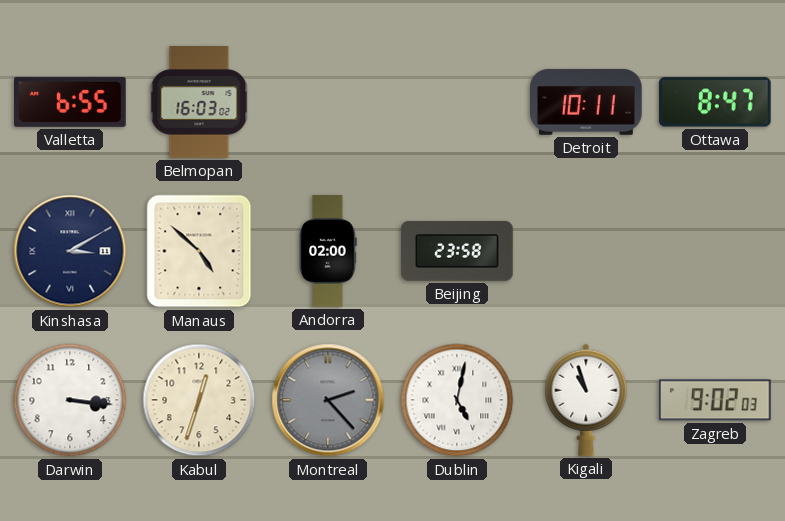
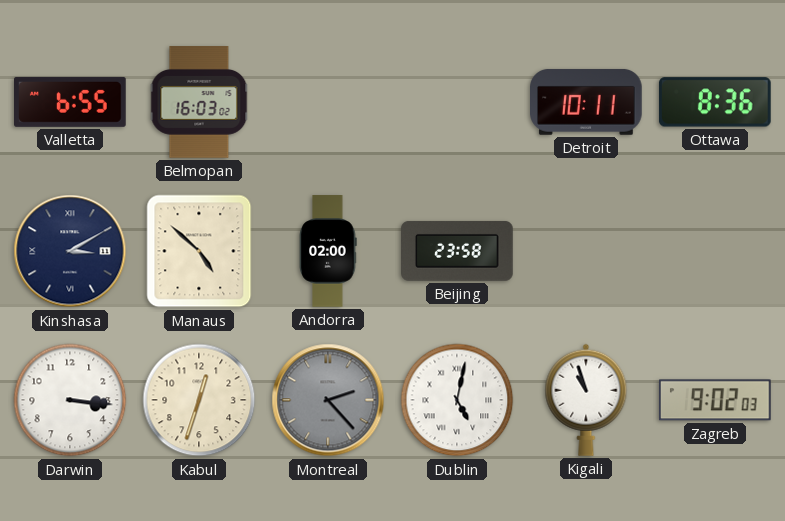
Ottawa: 8:47 -> 8:36
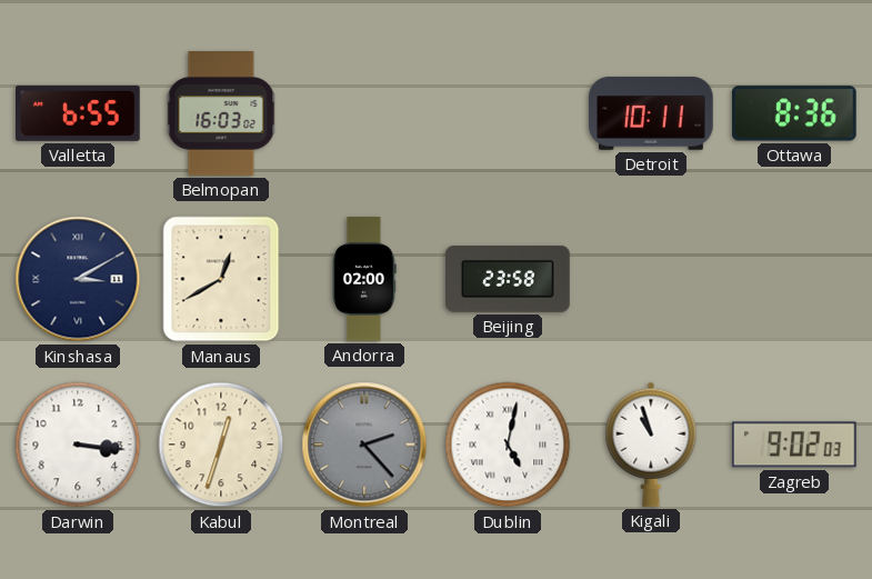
Manaus: 4:52 -> 12:40
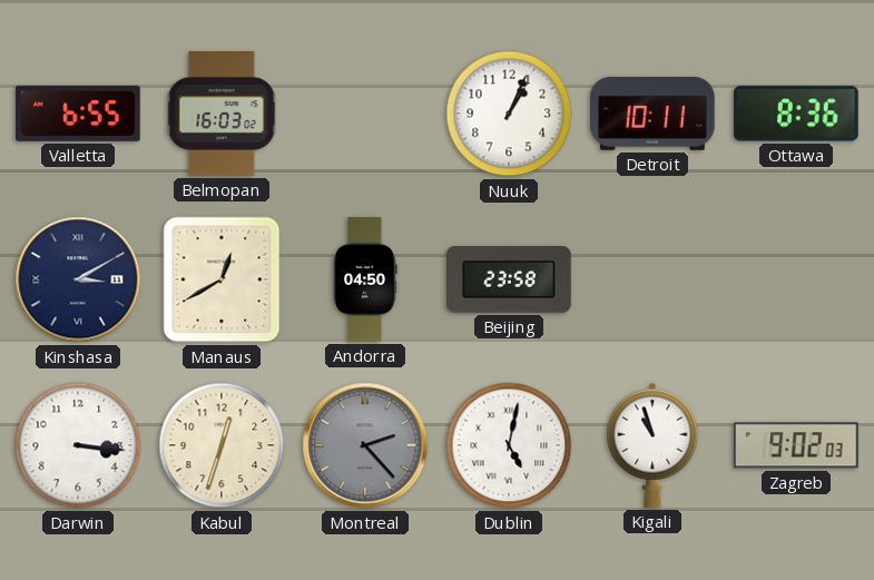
Nuuk: none -> 1:04
Andorra: 02:00 -> 04:50
